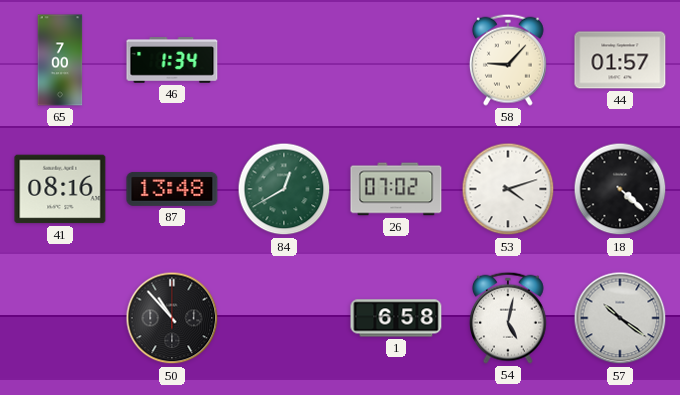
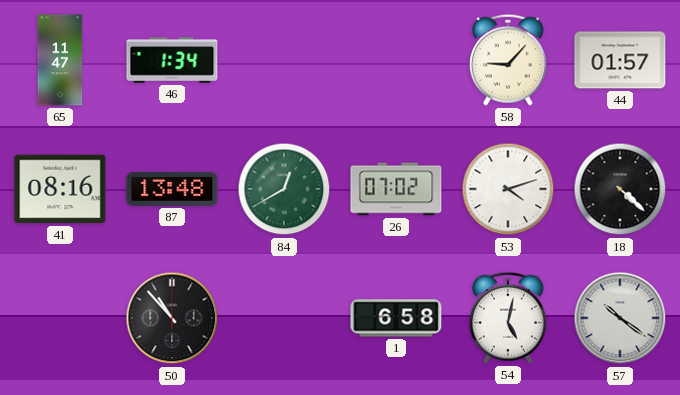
65: 7:00 -> 11:47
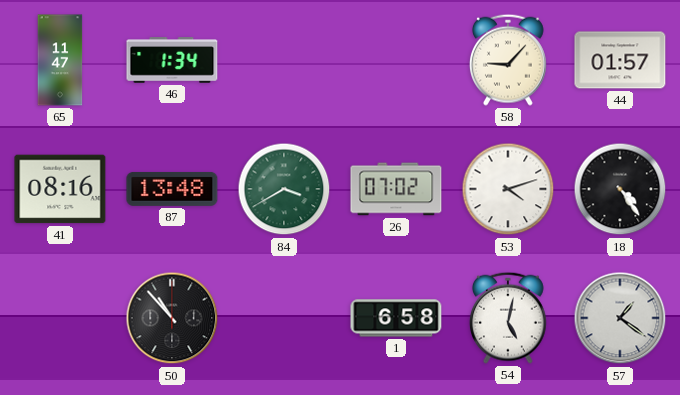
84: 12:40 -> 3:40
18: 4:22 -> 4:24
57: 10:21 -> 1:21
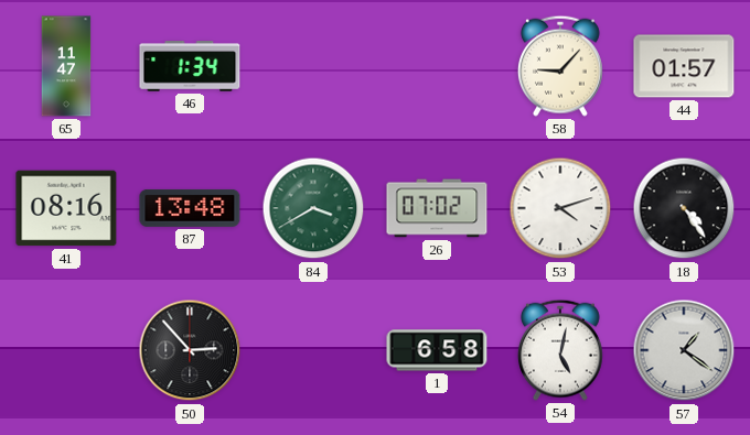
50: 10:53 -> 2:53
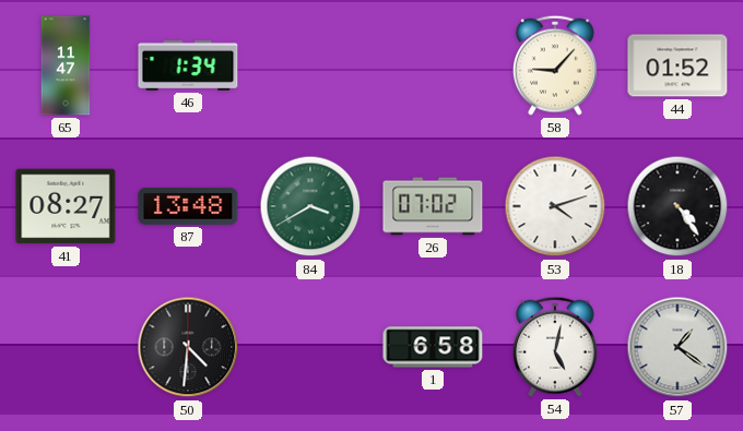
44: 01:57 -> 01:52
41: 08:16 -> 08:27
50: 2:53 -> 4:31
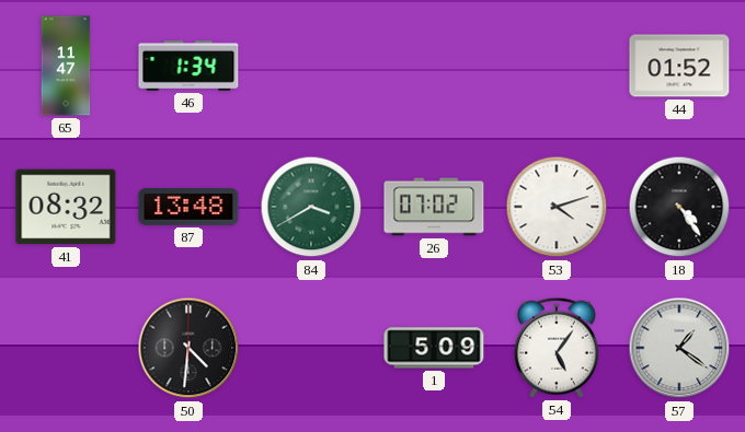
58: 9:07 -> none
41: 08:27 -> 08:32
1: 6:58 -> 5:09
54: 5:02 -> 5:06
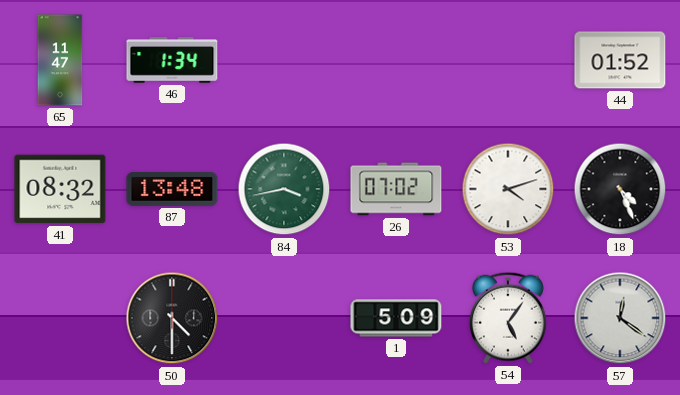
84: 3:40 -> 3:43
18: 4:24 -> 4:26
50: 4:31 -> 4:30
57: 1:21 -> 12:21
